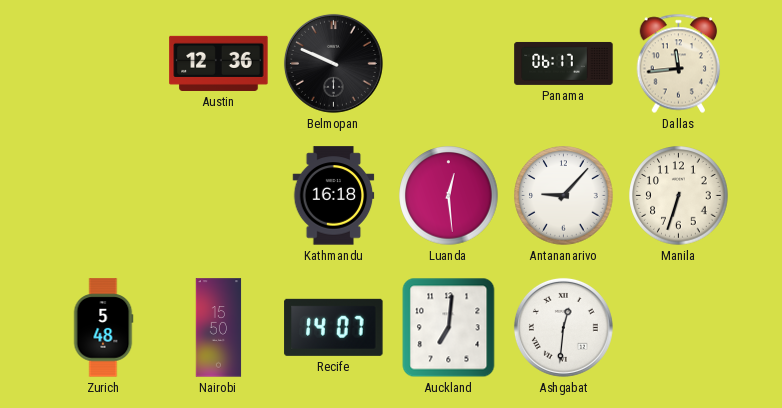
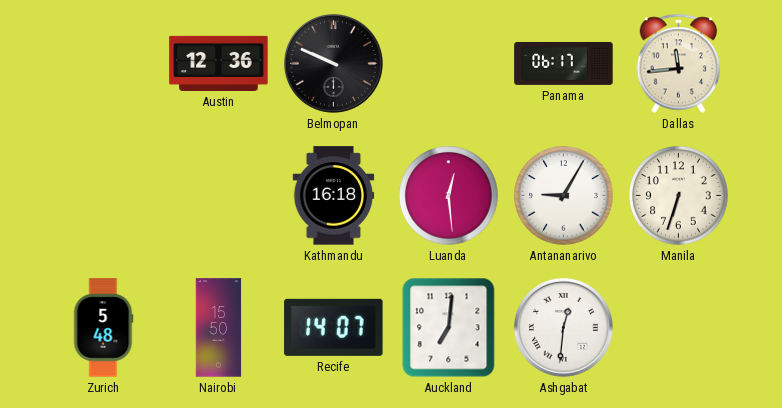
Antananarivo: 9:07 -> 9:05
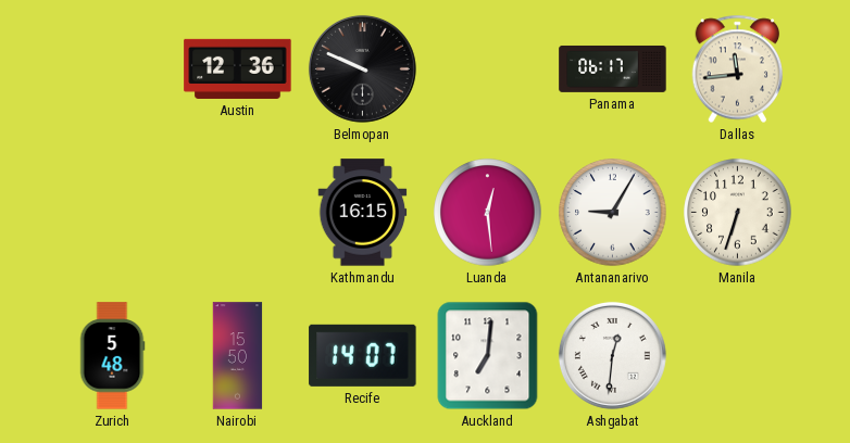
Kathmandu: 16:18 -> 16:15
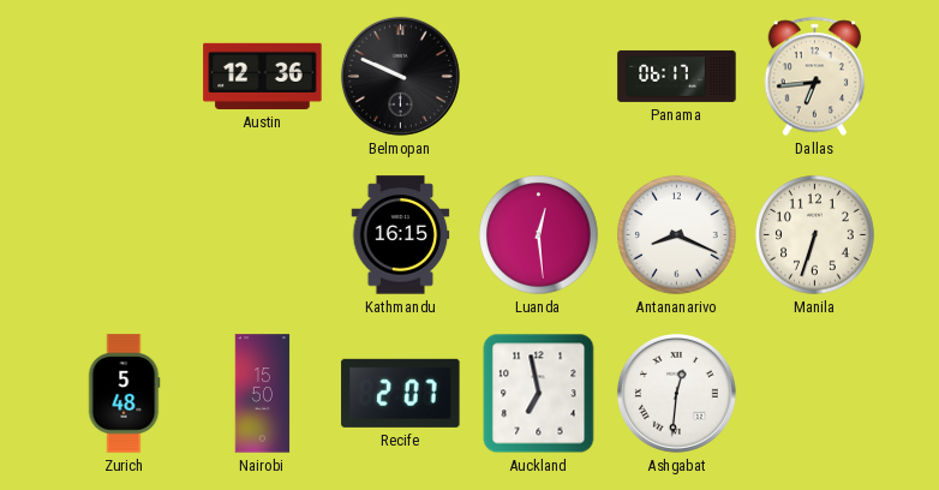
Dallas: 11:44 -> 6:44
Antananarivo: 9:05 -> 8:19
Recife: 14:07 -> 2:07
Auckland: 7:01 -> 6:58
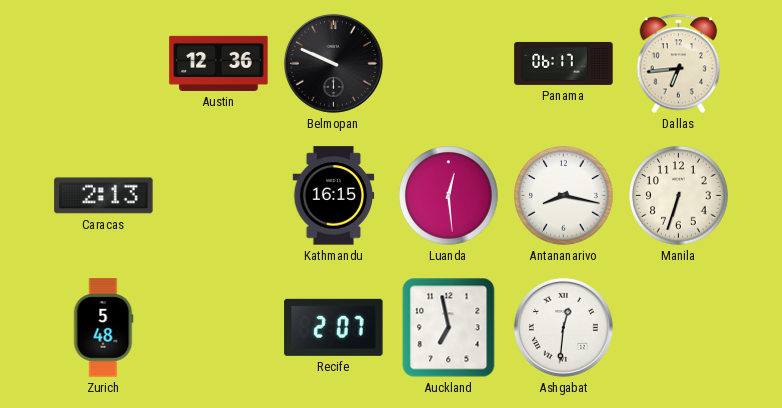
Caracas: none -> 2:13
Antananarivo: 8:19 -> 8:17
Nairobi: 15:50 -> none
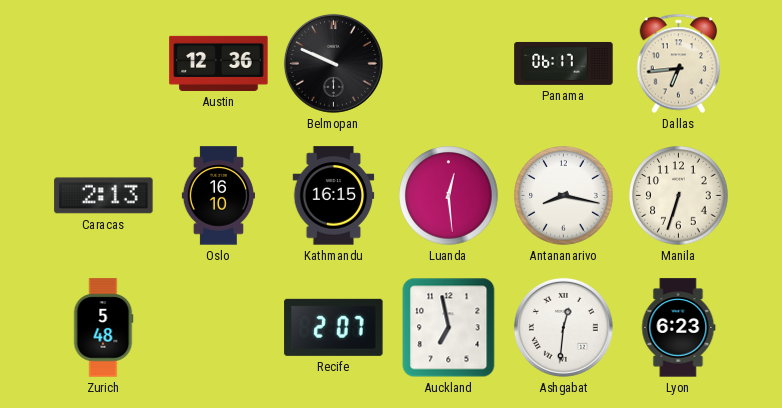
Oslo: none -> 16:10
Lyon: none -> 6:23
